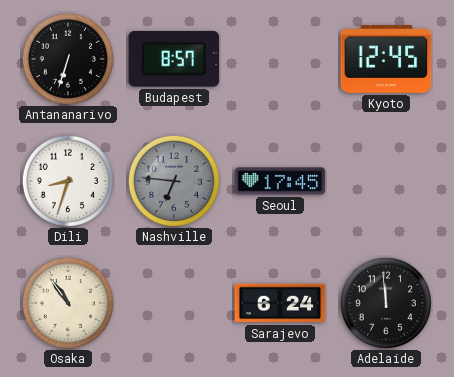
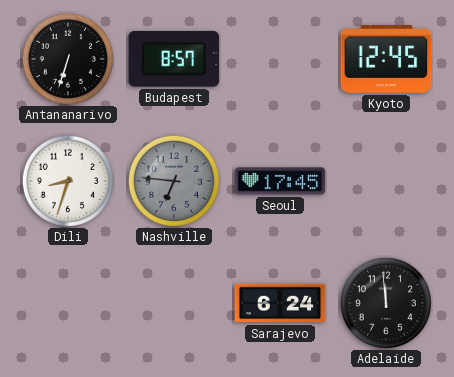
Osaka: 10:54 -> none
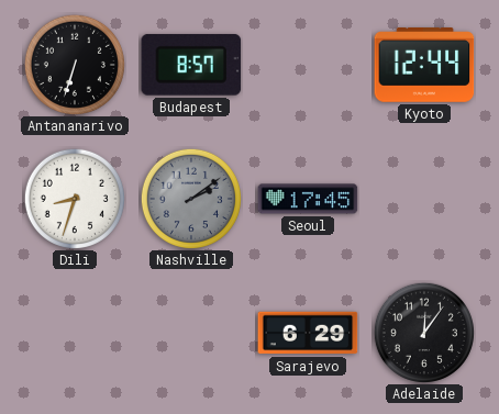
Kyoto: 12:45 -> 12:44
Nashville: 6:46 -> 2:09
Sarajevo: 6:24 -> 6:29
Adelaide: 11:59 -> 12:06
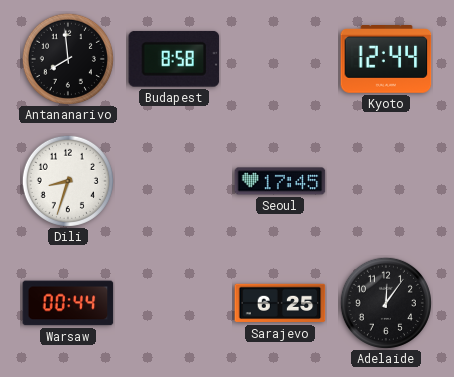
Antananarivo: 6:33 -> 7:59
Budapest: 8:57 -> 8:58
Nashville: 2:09 -> none
Warsaw: none -> 00:44
Sarajevo: 6:29 -> 6:25
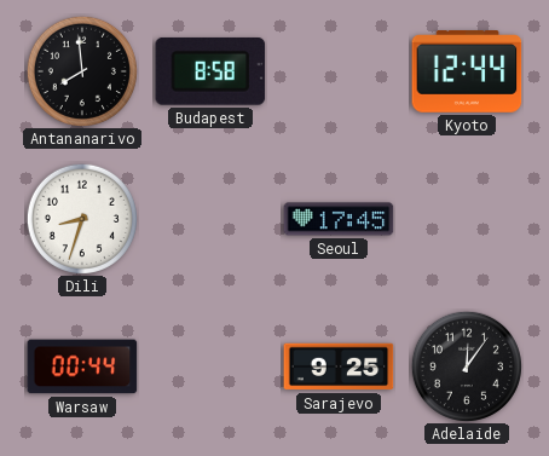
Sarajevo: 6:25 -> 9:25
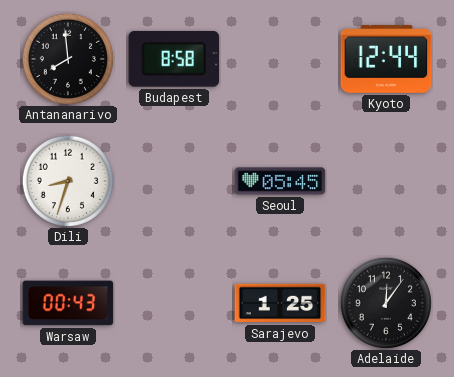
Seoul: 17:45 -> 05:45
Warsaw: 00:44 -> 00:43
Sarajevo: 9:25 -> 1:25
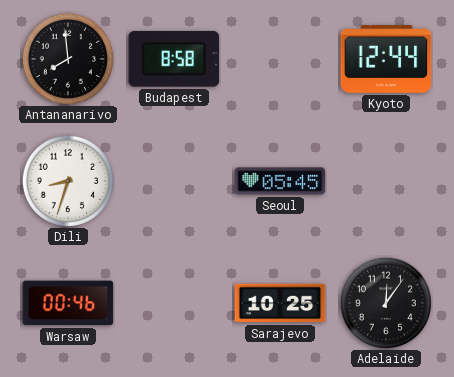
Warsaw: 00:43 -> 00:46
Sarajevo: 1:25 -> 10:25
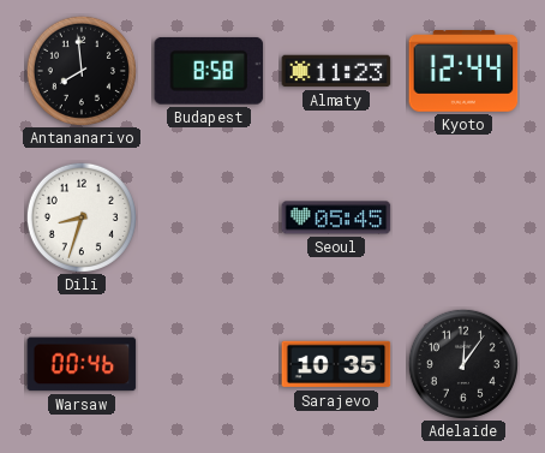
Almaty: none -> 11:23
Sarajevo: 10:25 -> 10:35
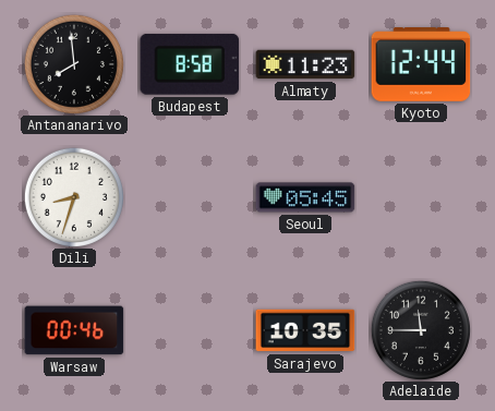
Adelaide: 12:06 -> 11:45
